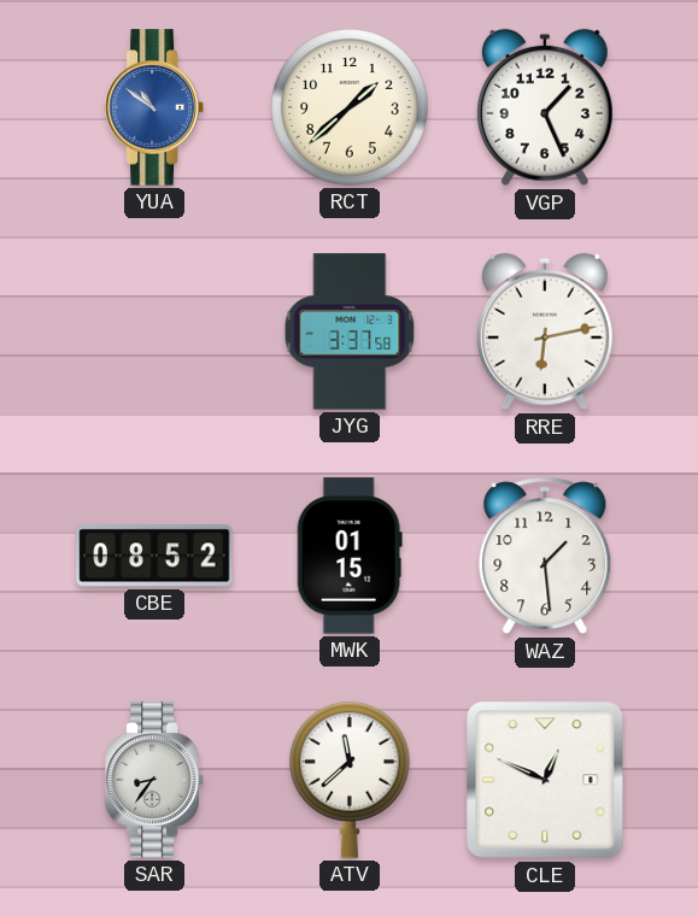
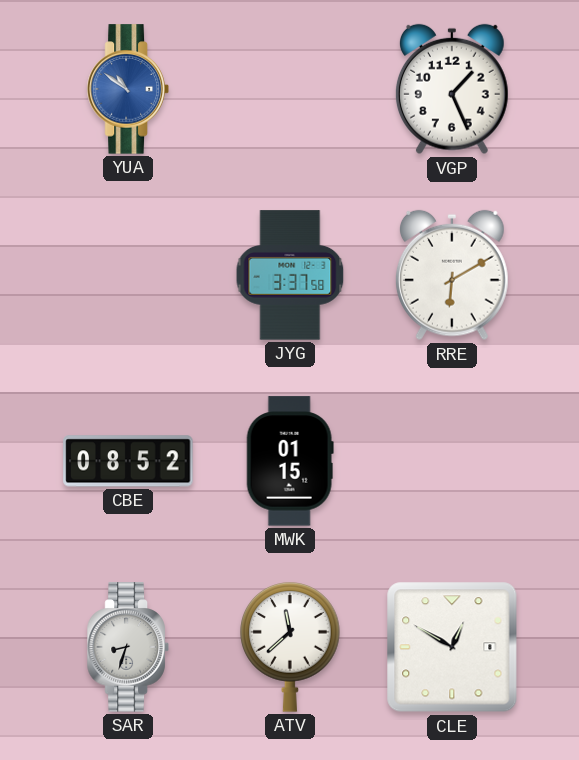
RCT: 1:38 -> none
RRE: 6:13 -> 6:10
WAZ: 1:29 -> none
SAR: 8:36 -> 8:33
CLE: 12:49 -> 12:50
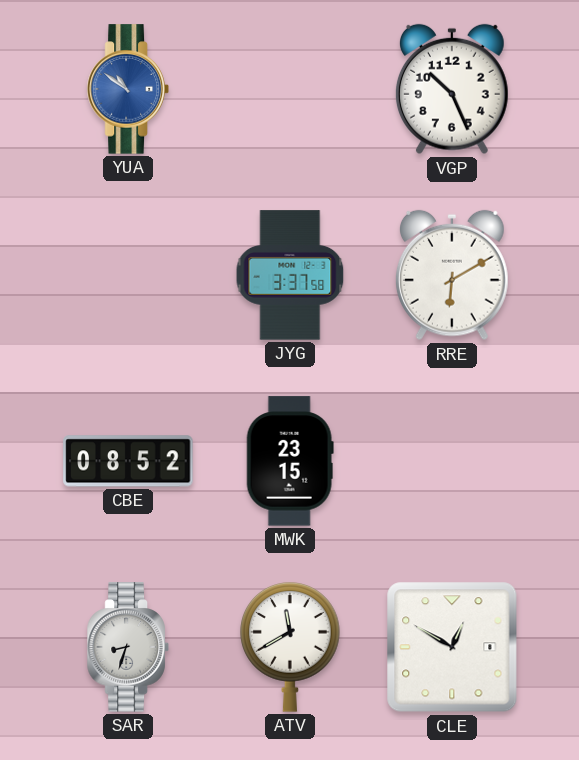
VGP: 1:26 -> 10:26
MWK: 01:15 -> 23:15
ATV: 11:38 -> 11:40
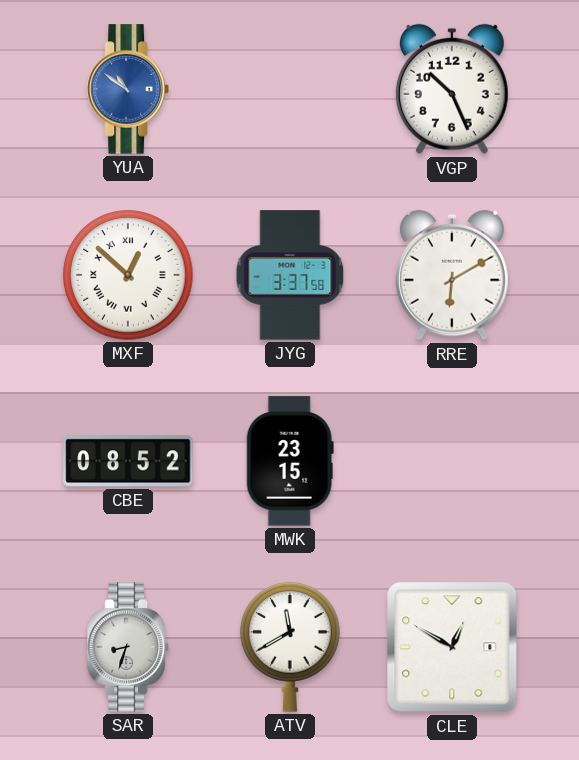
MXF: none -> 12:52
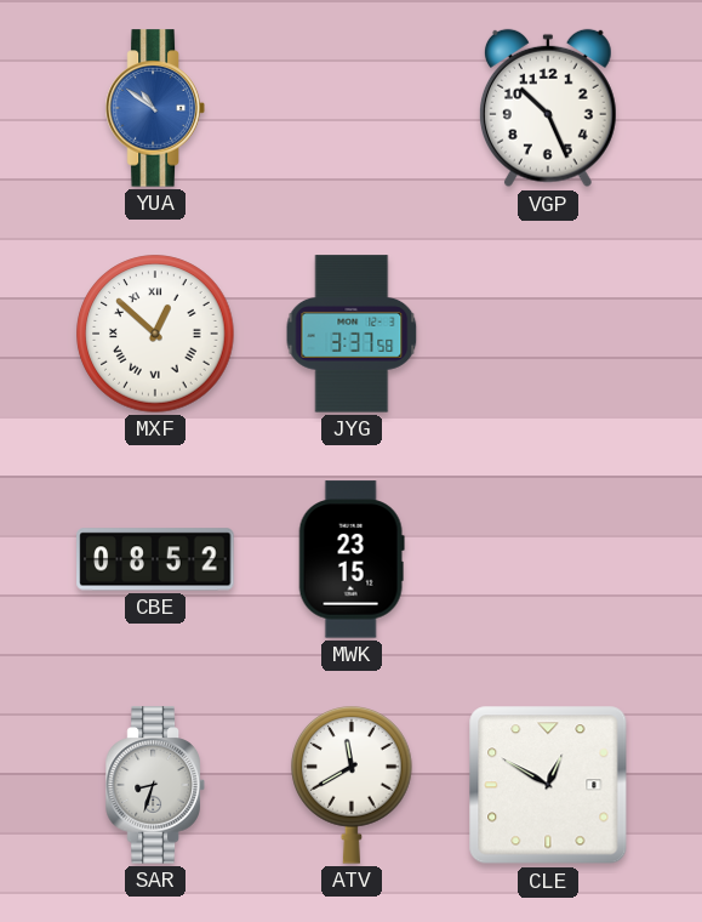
RRE: 6:10 -> none
